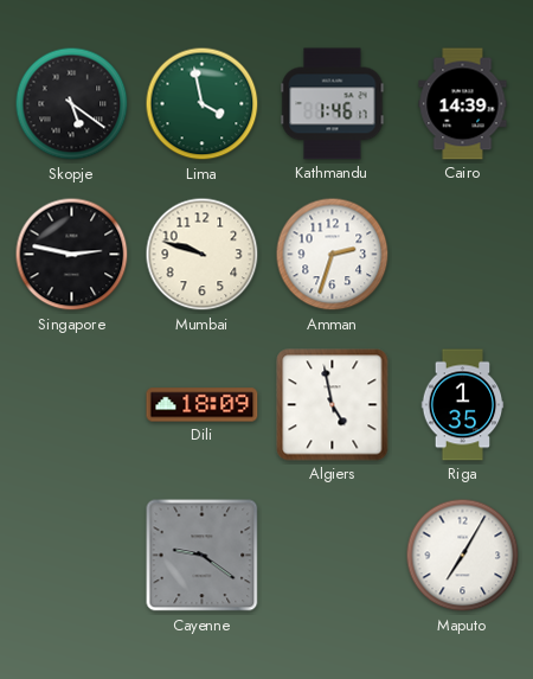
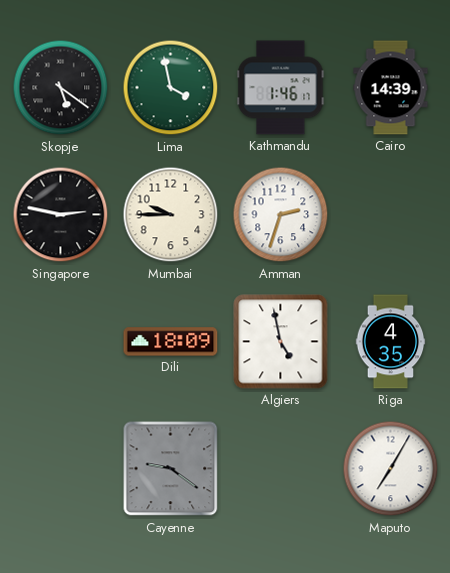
Mumbai: 9:48 -> 9:45
Riga: 1:35 -> 4:35
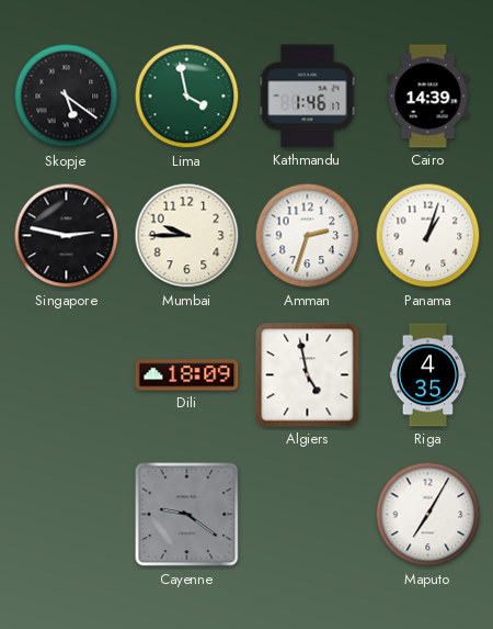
Panama: none -> 1:03
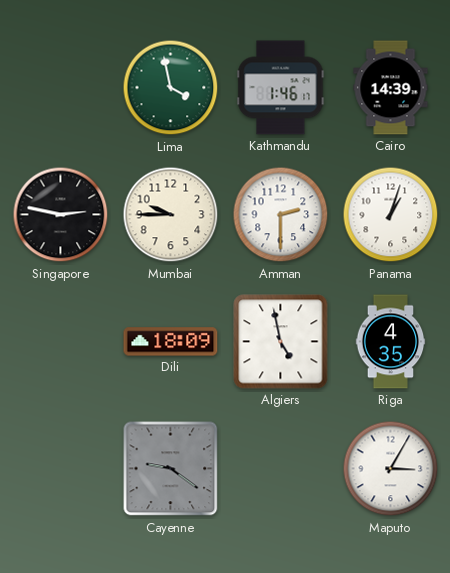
Skopje: 5:21 -> none
Amman: 2:33 -> 2:30
Maputo: 7:05 -> 3:05
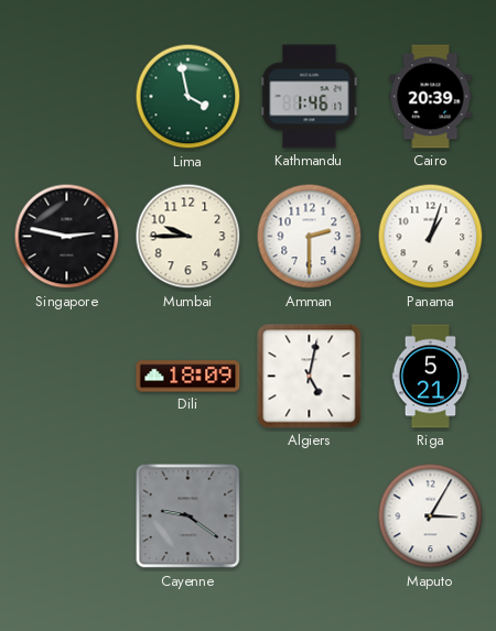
Cairo: 14:39 -> 20:39
Algiers: 4:58 -> 5:02
Riga: 4:35 -> 5:21
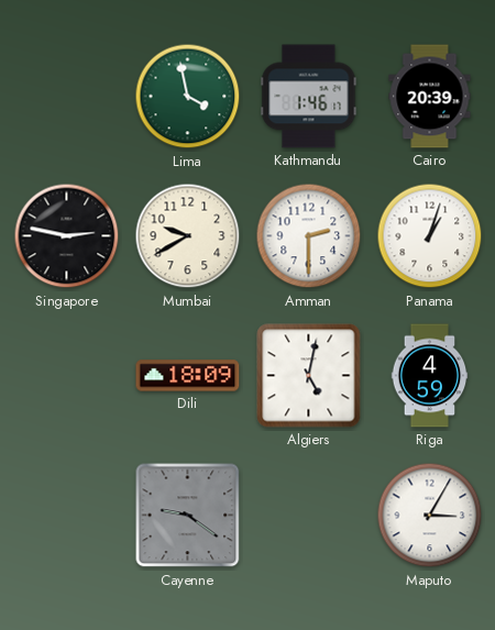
Mumbai: 9:45 -> 9:40
Riga: 5:21 -> 4:59
